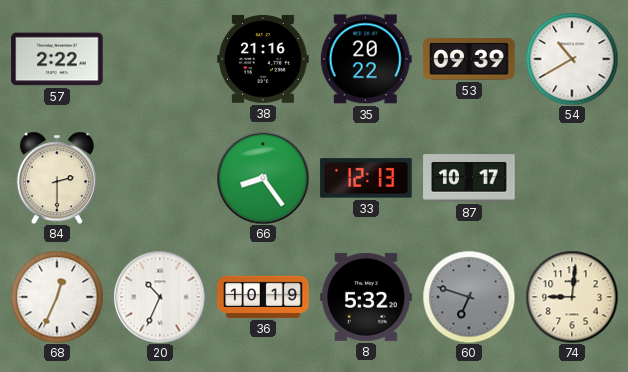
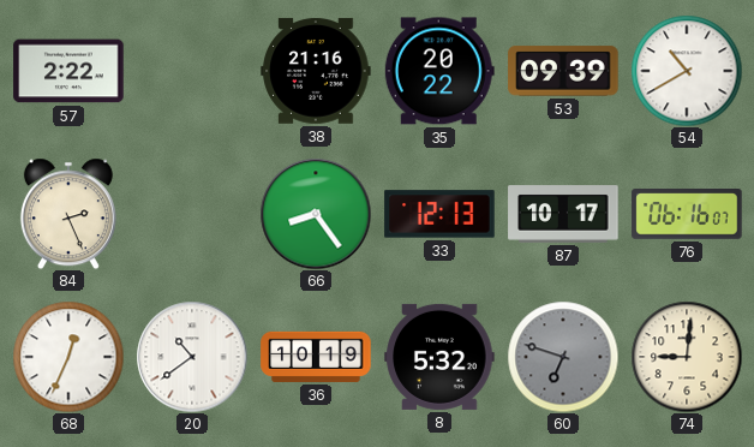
84: 2:30 -> 2:26
76: none -> 06:16
20: 10:34 -> 10:39
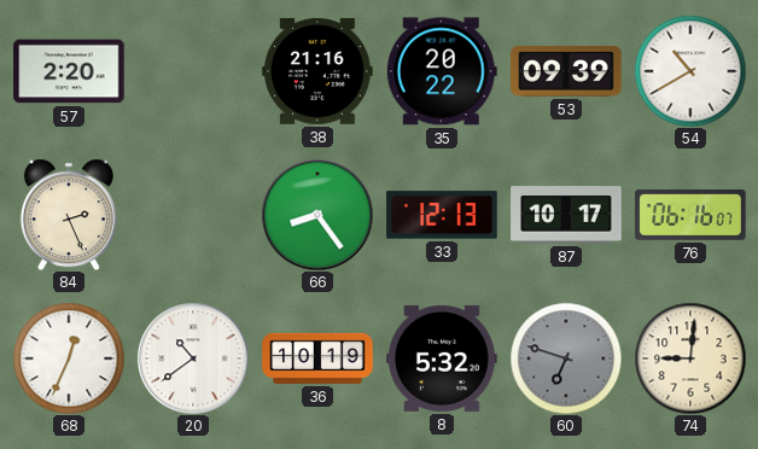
57: 2:22 -> 2:20
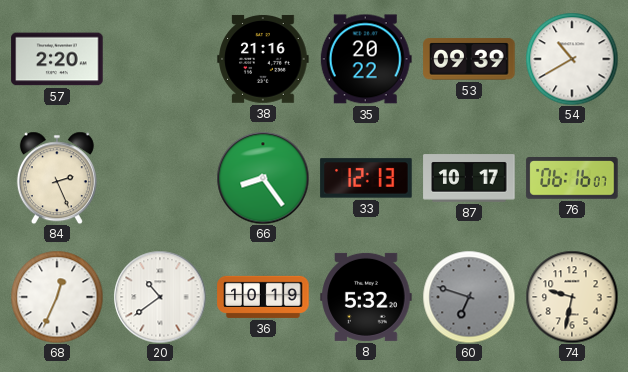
74: 9:01 -> 9:32
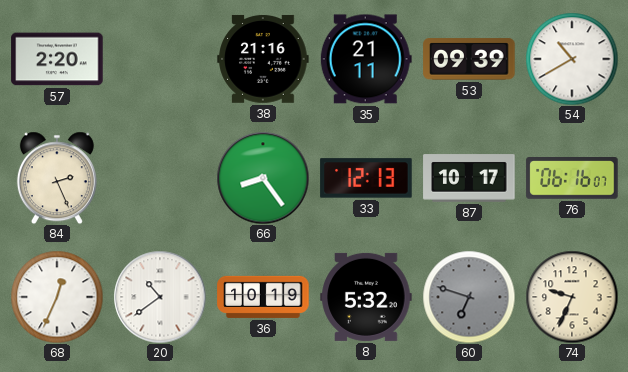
35: 20:22 -> 21:11
74: 9:32 -> 9:34
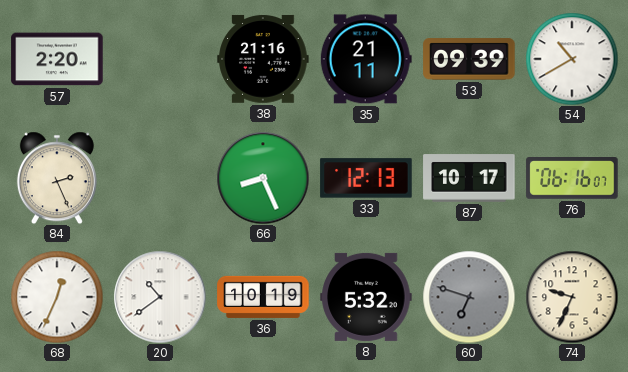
66: 8:24 -> 8:26
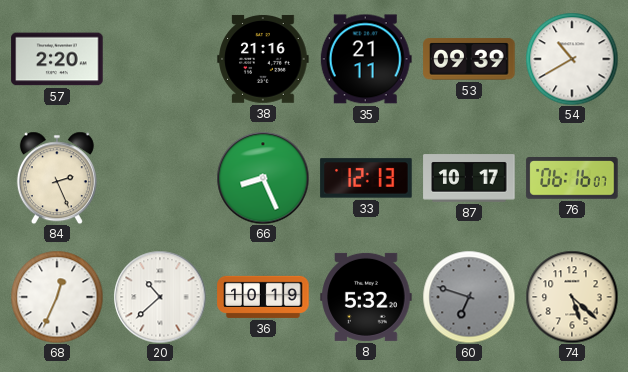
20: 10:39 -> 10:38
74: 9:34 -> 5:22
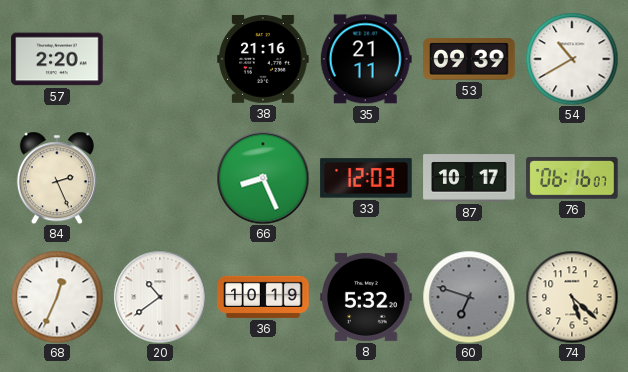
33: 12:13 -> 12:03
20: 10:38 -> 10:39
